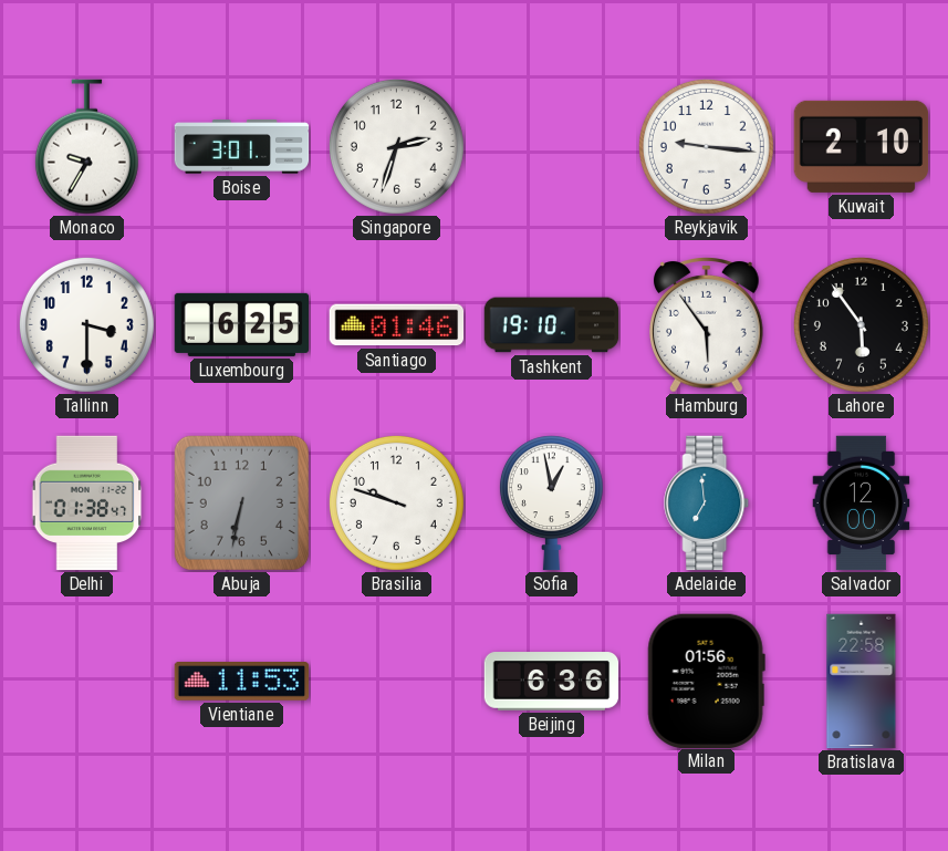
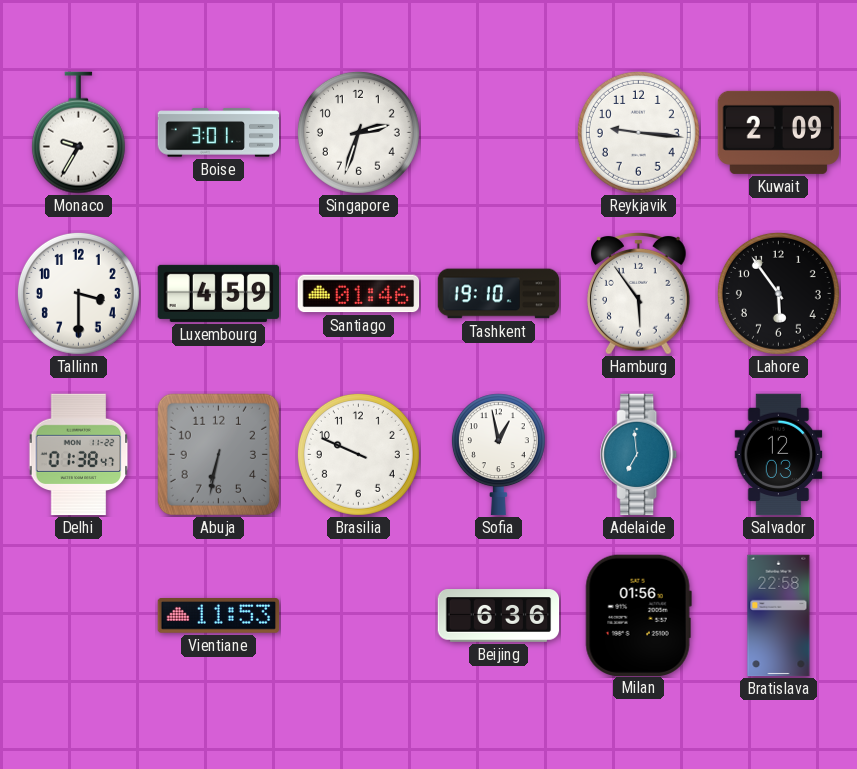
Kuwait: 2:10 -> 2:09
Luxembourg: 6:25 -> 4:59
Brasilia: 9:48 -> 9:49
Salvador: 12:00 -> 12:03
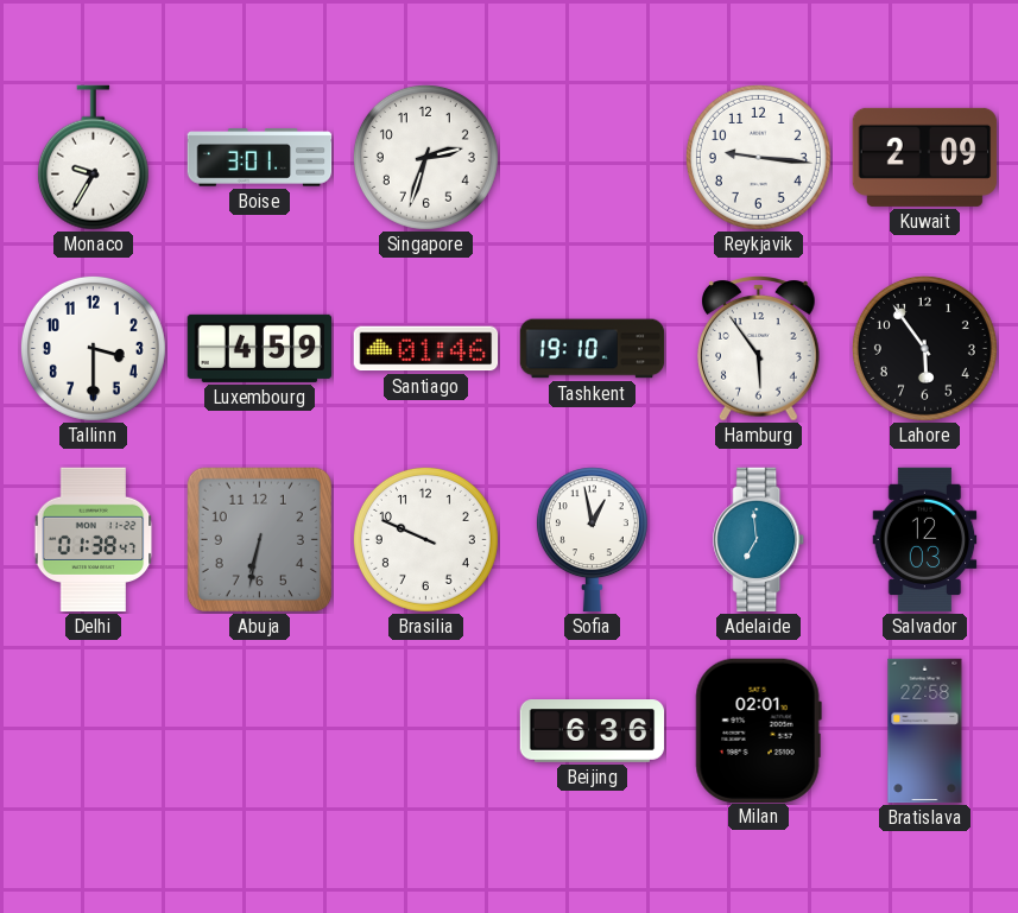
Vientiane: 11:53 -> none
Milan: 01:56 -> 02:01
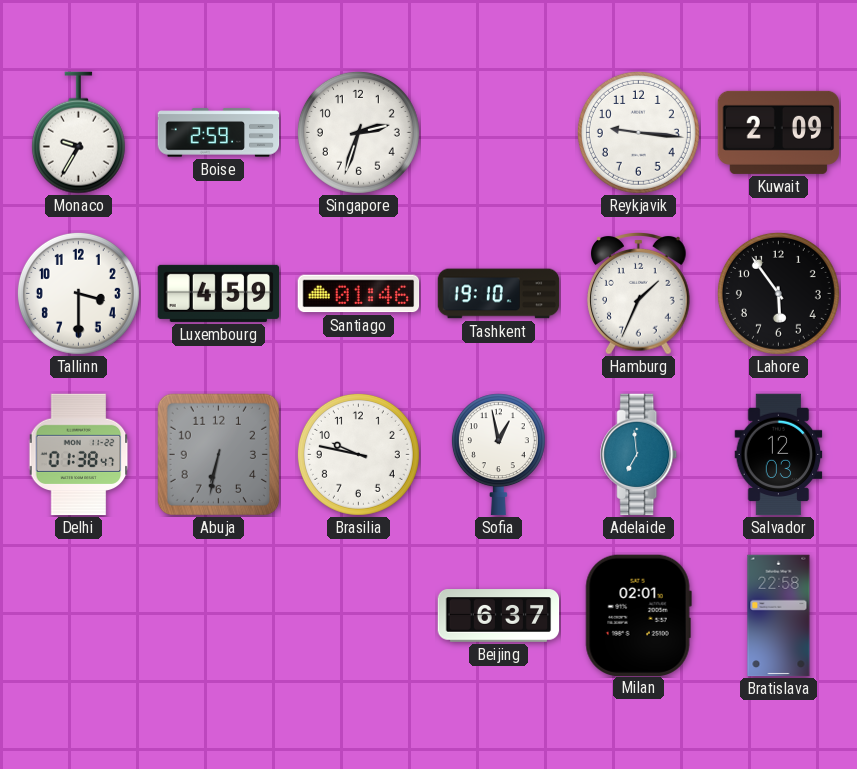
Boise: 3:01 -> 2:59
Hamburg: 5:54 -> 1:34
Brasilia: 9:49 -> 9:47
Beijing: 6:36 -> 6:37
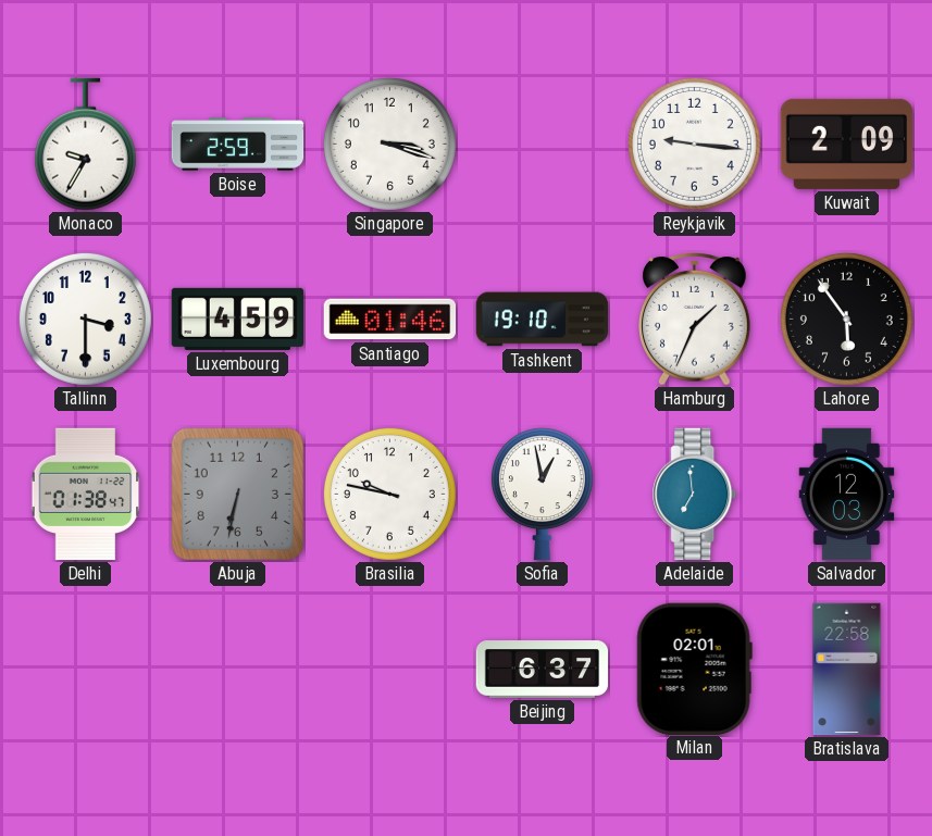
Singapore: 2:33 -> 3:18
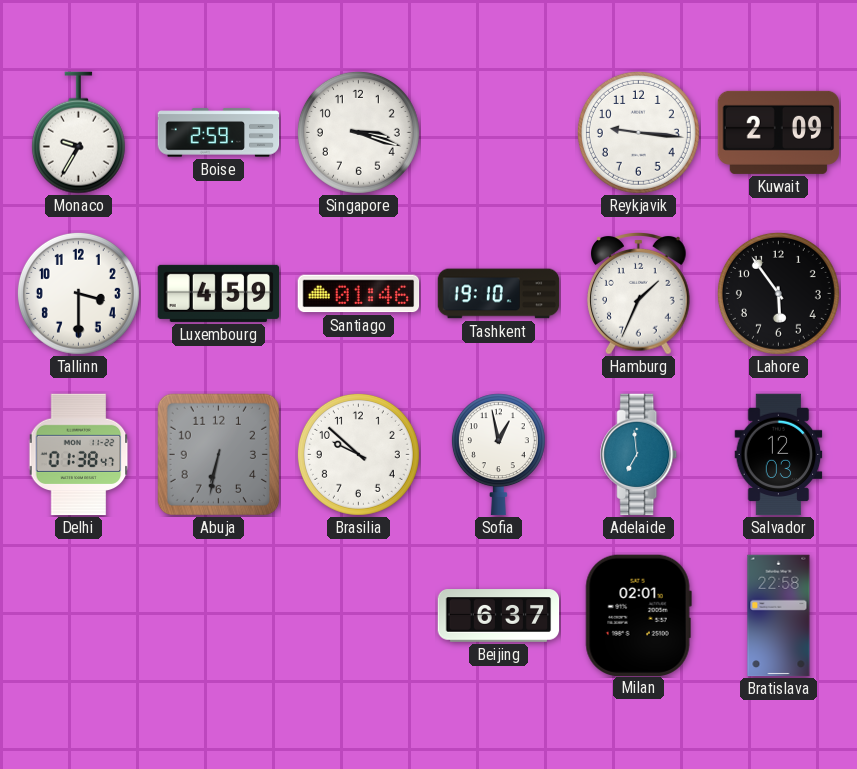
Brasilia: 9:47 -> 9:52
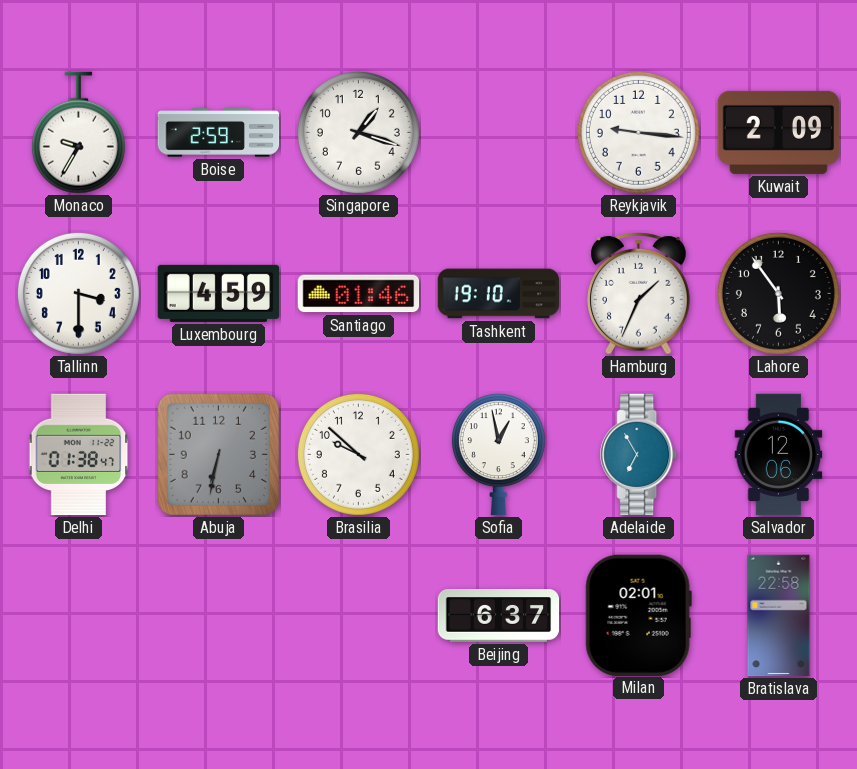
Singapore: 3:18 -> 1:18
Adelaide: 6:59 -> 6:55
Salvador: 12:03 -> 12:06
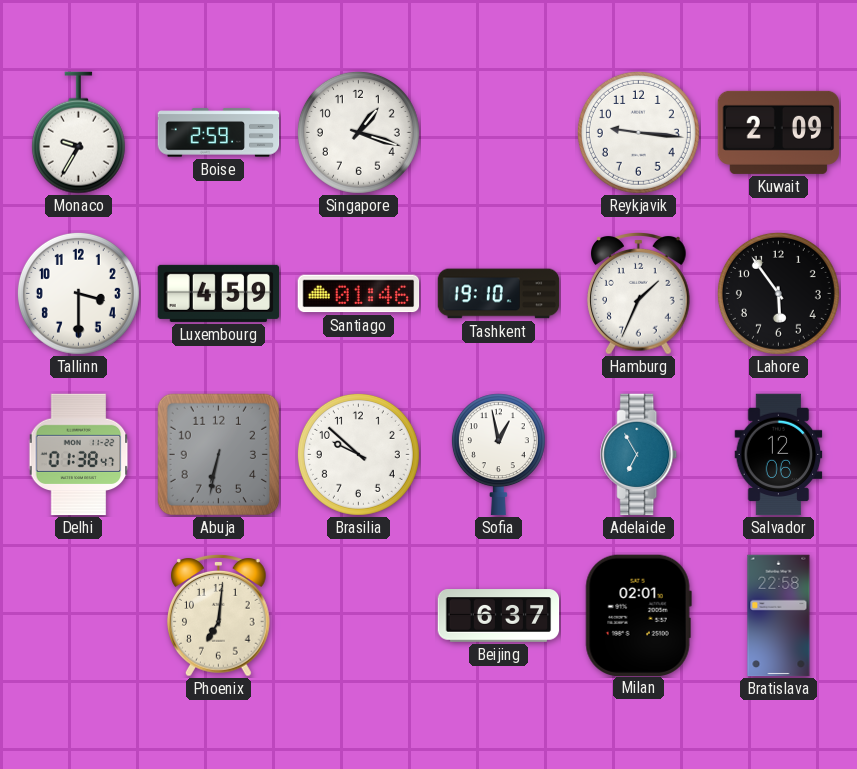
Phoenix: none -> 7:01
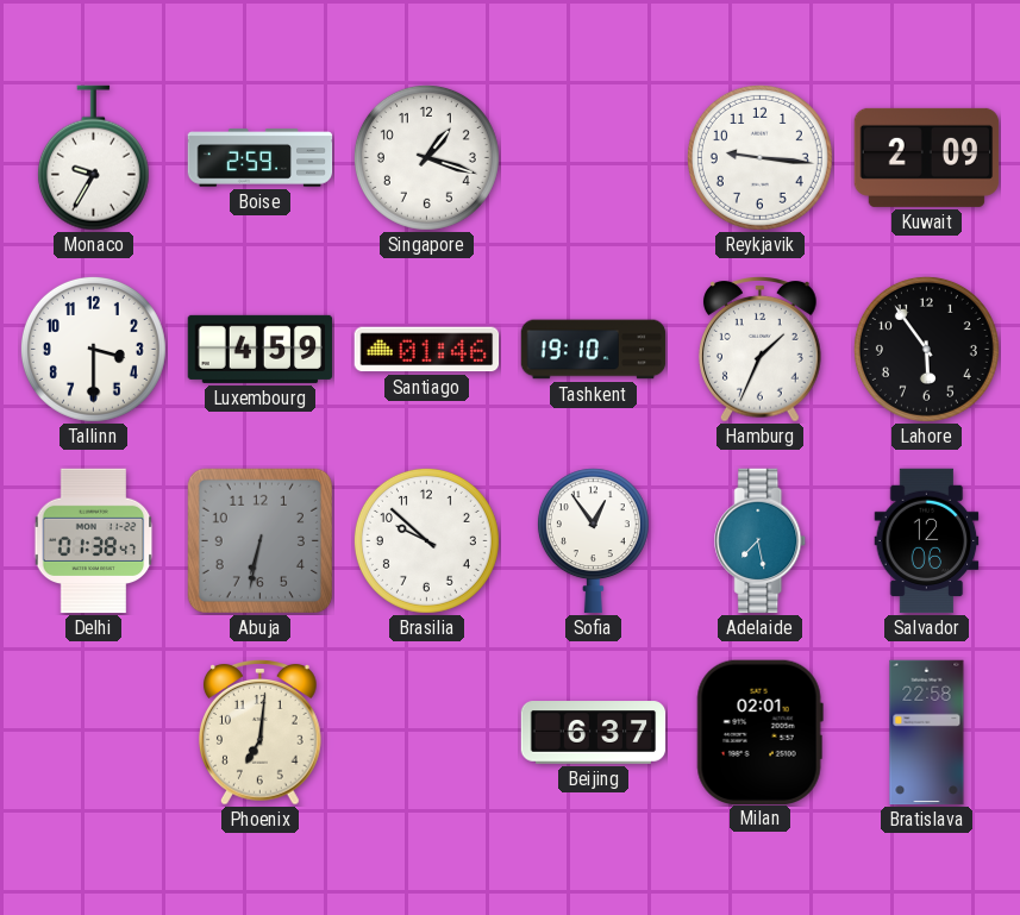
Sofia: 12:58 -> 12:54
Adelaide: 6:55 -> 7:28
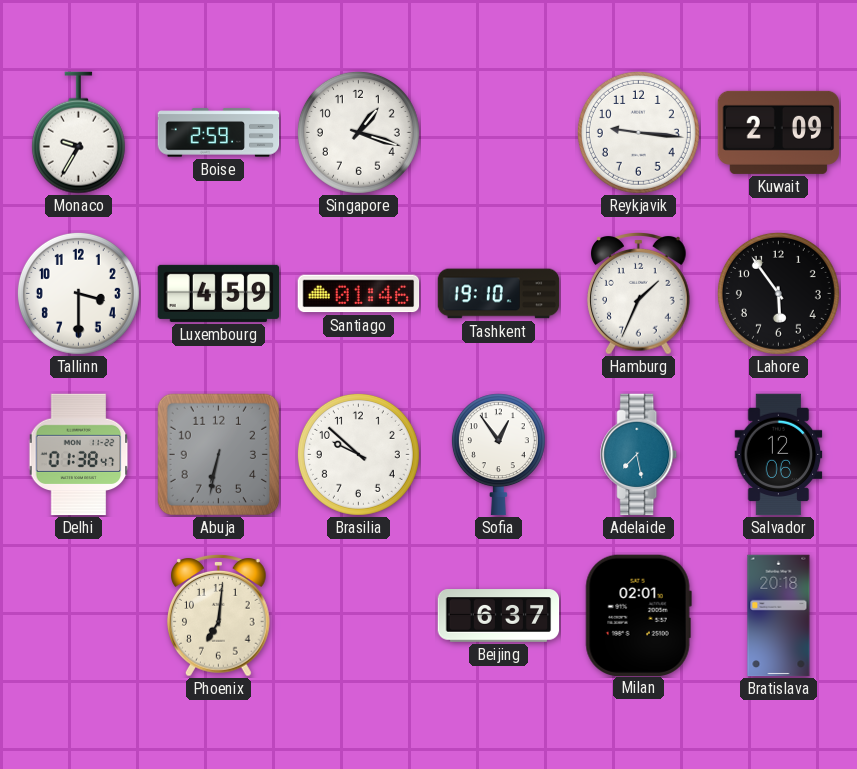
Bratislava: 22:58 -> 20:18
